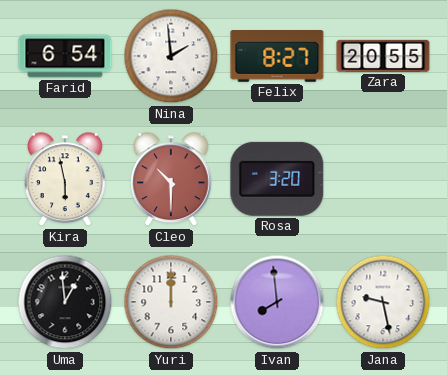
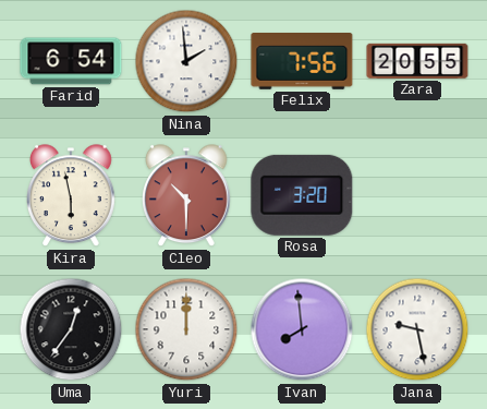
Felix: 8:27 -> 7:56
Uma: 12:59 -> 12:36
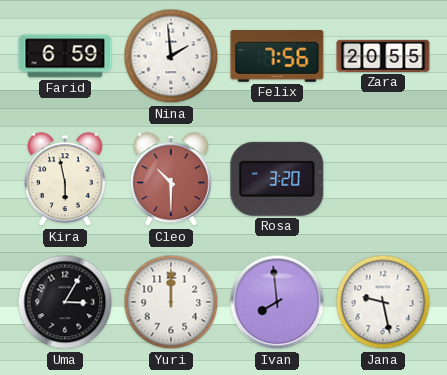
Farid: 6:54 -> 6:59
Uma: 12:36 -> 3:05
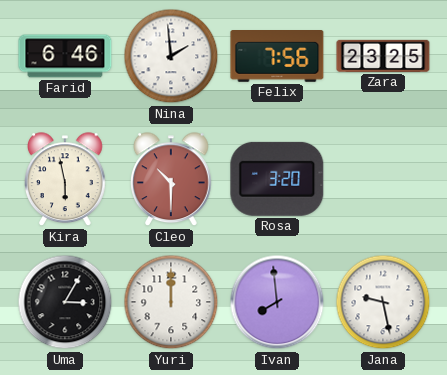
Farid: 6:59 -> 6:46
Zara: 20:55 -> 23:25
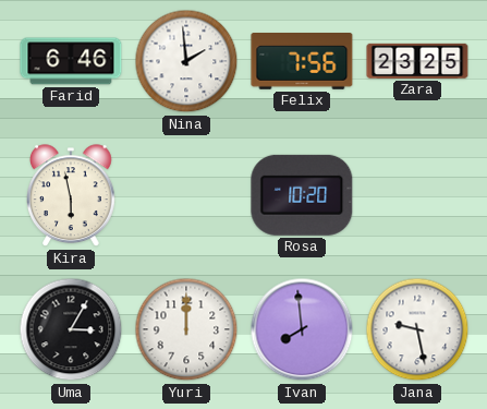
Cleo: 10:30 -> none
Rosa: 3:20 -> 10:20
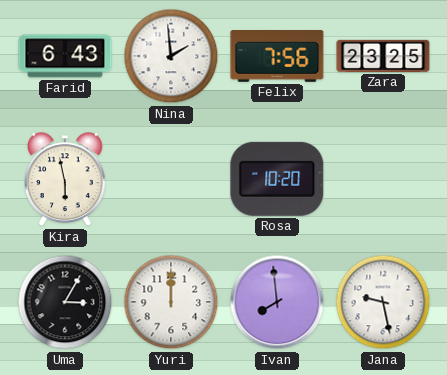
Farid: 6:46 -> 6:43
